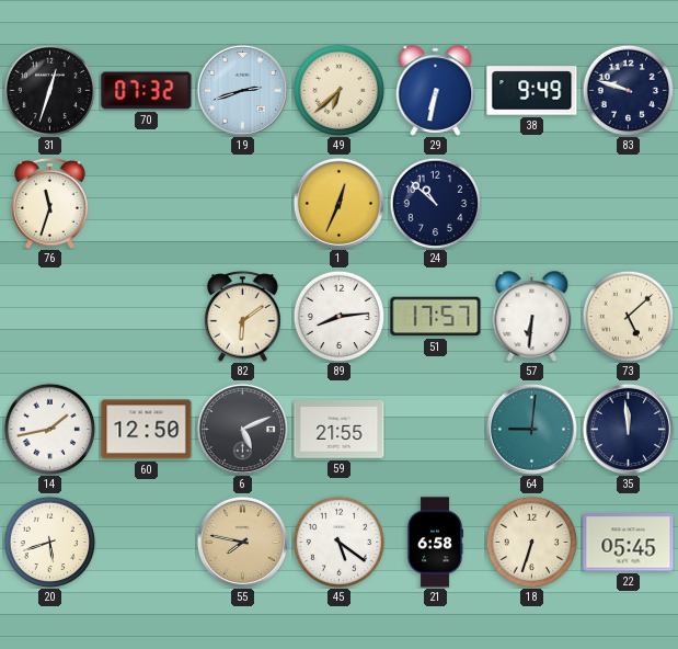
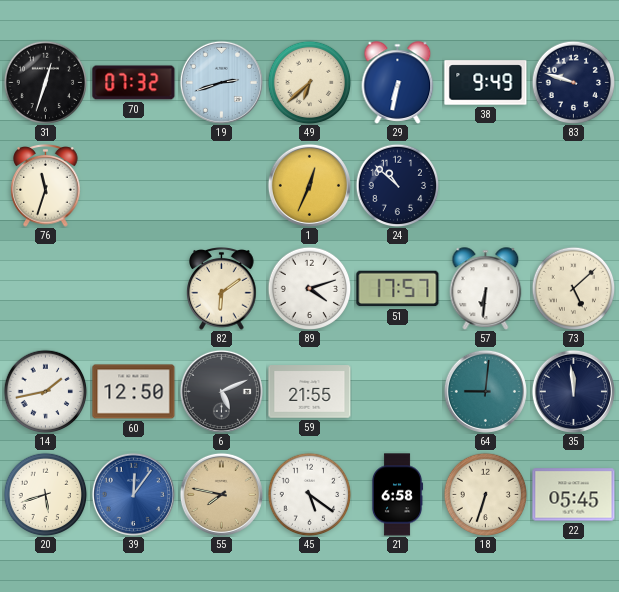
89: 8:14 -> 4:12
39: none -> 12:06
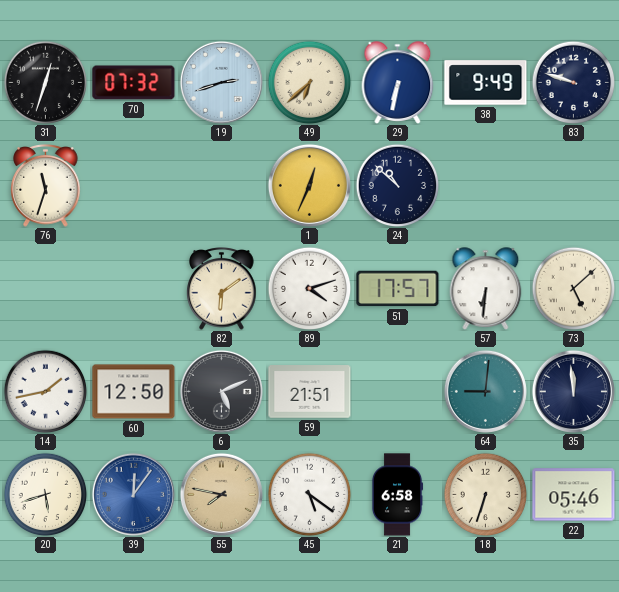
59: 21:55 -> 21:51
22: 05:45 -> 05:46
